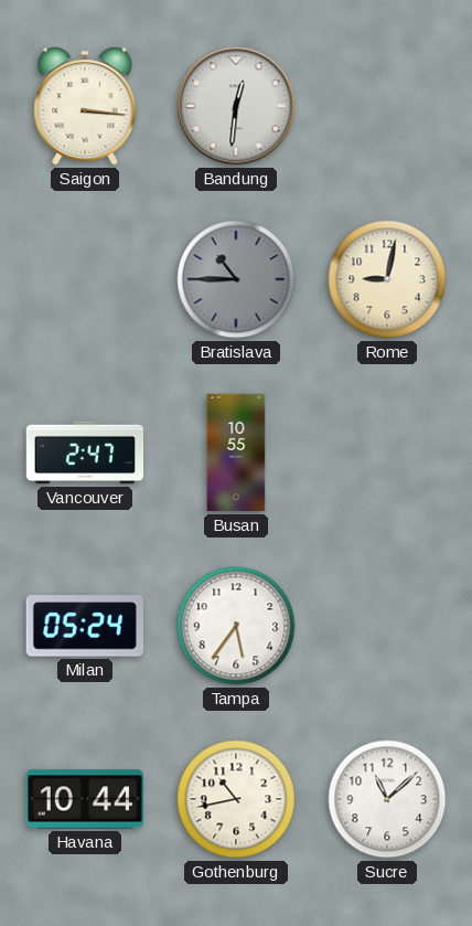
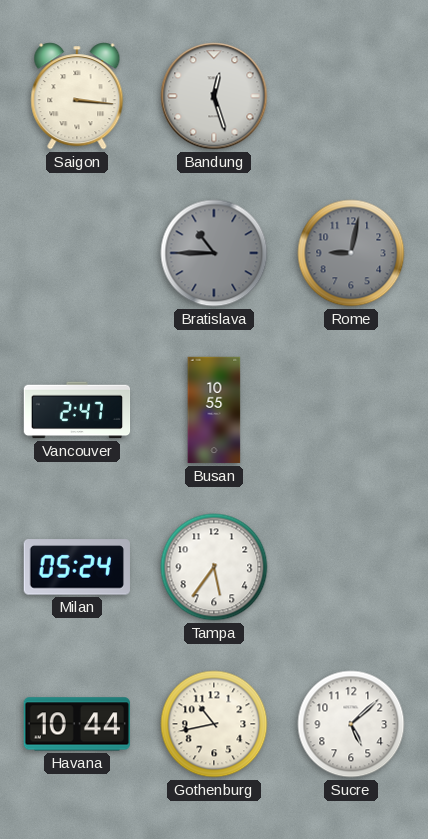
Bandung: 12:31 -> 12:27
Rome dial: cream -> grey
Sucre: 11:08 -> 5:08
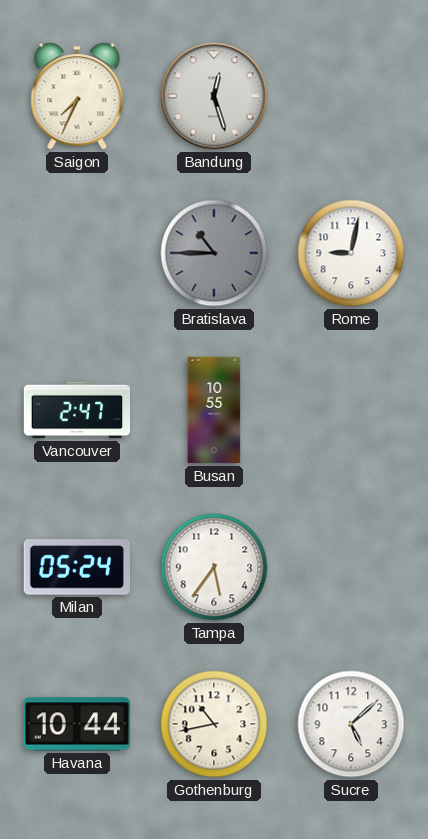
Saigon: 3:16 -> 7:34
Rome dial: grey -> white
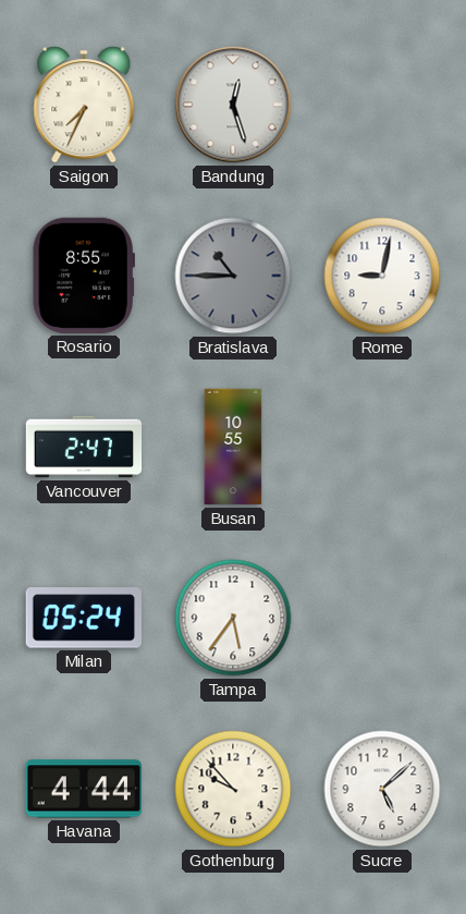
Rosario: none -> 8:55
Havana: 10:44 -> 4:44
Gothenburg: 10:43 -> 9:53
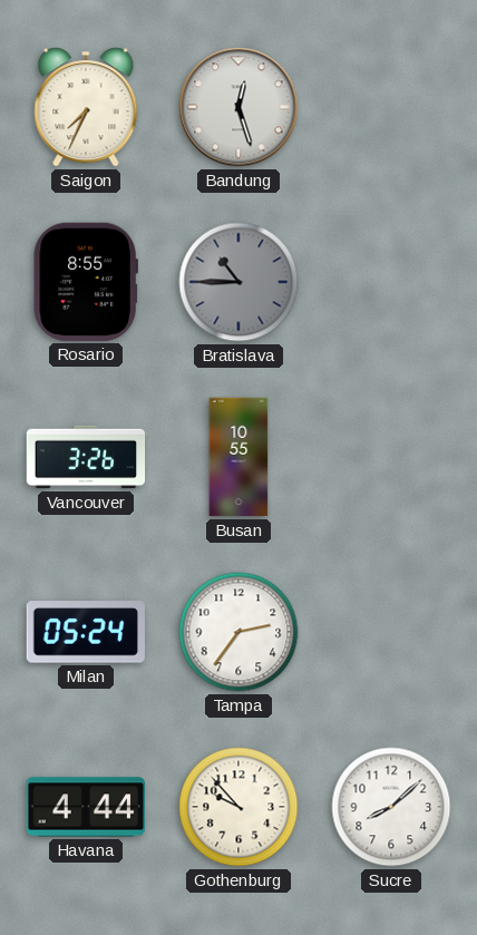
Rome: 9:02 -> none
Vancouver: 2:47 -> 3:26
Tampa: 5:36 -> 2:36
Sucre: 5:08 -> 8:08
